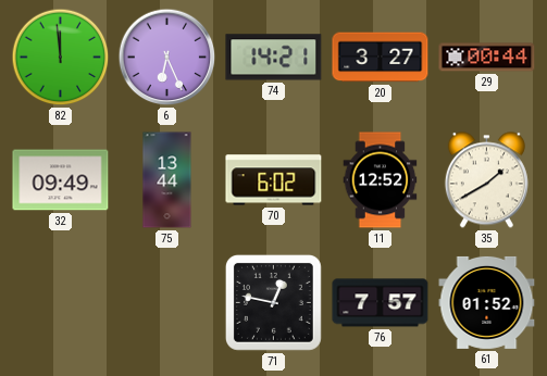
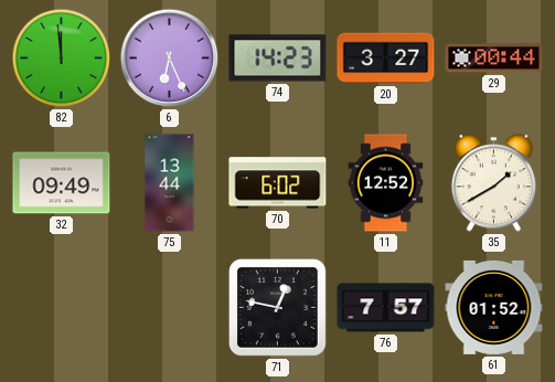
74: 14:21 -> 14:23
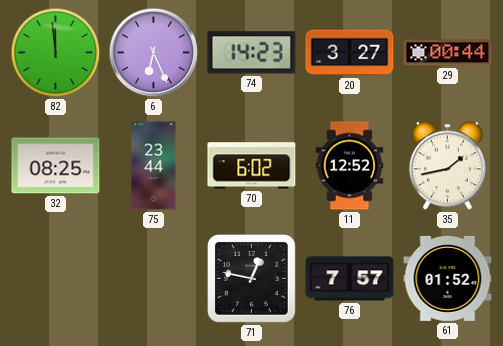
32: 09:49 -> 08:25
75: 13:44 -> 23:44
35: 1:40 -> 1:43
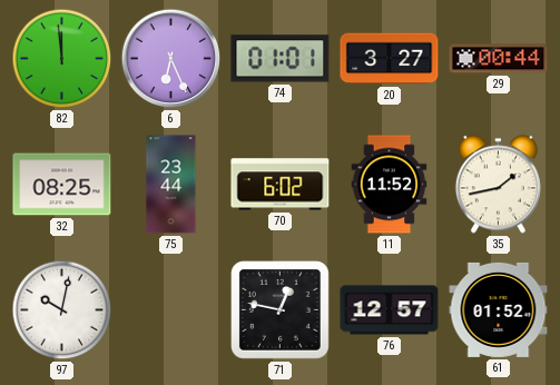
74: 14:23 -> 01:01
11: 12:52 -> 11:52
97: none -> 10:02
76: 7:57 -> 12:57
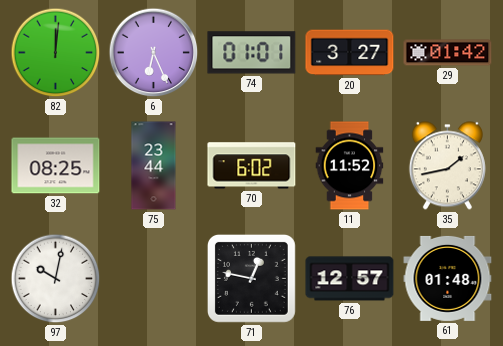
82: 11:59 -> 12:01
29: 00:44 -> 01:42
61: 01:52 -> 01:48
